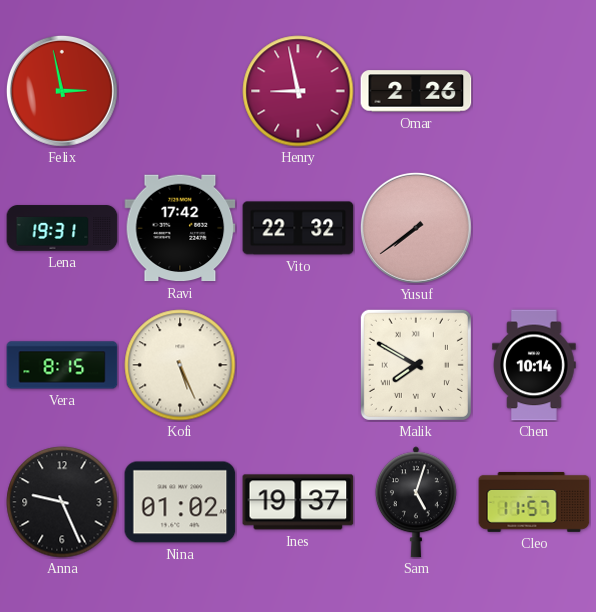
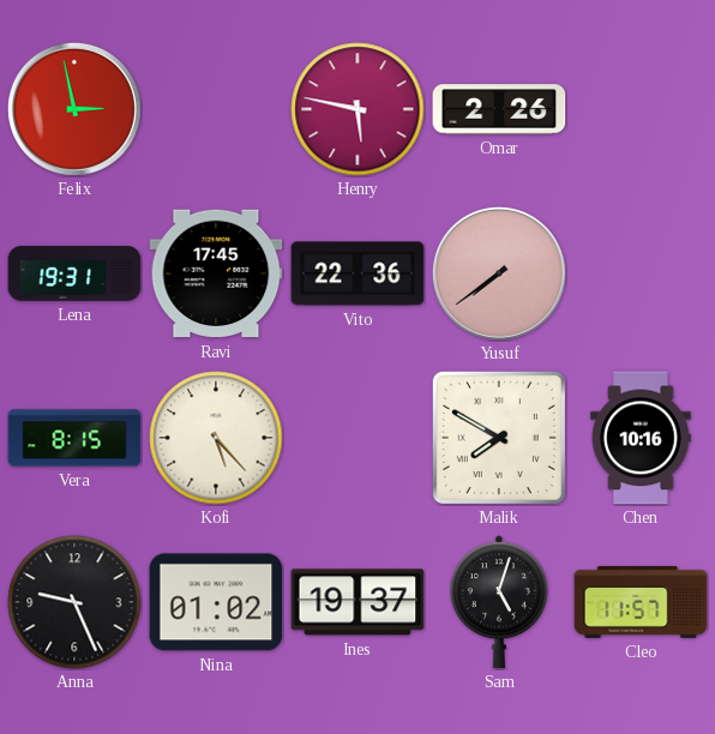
Henry: 8:58 -> 5:47
Ravi: 17:42 -> 17:45
Vito: 22:32 -> 22:36
Kofi: 5:26 -> 5:23
Chen: 10:14 -> 10:16
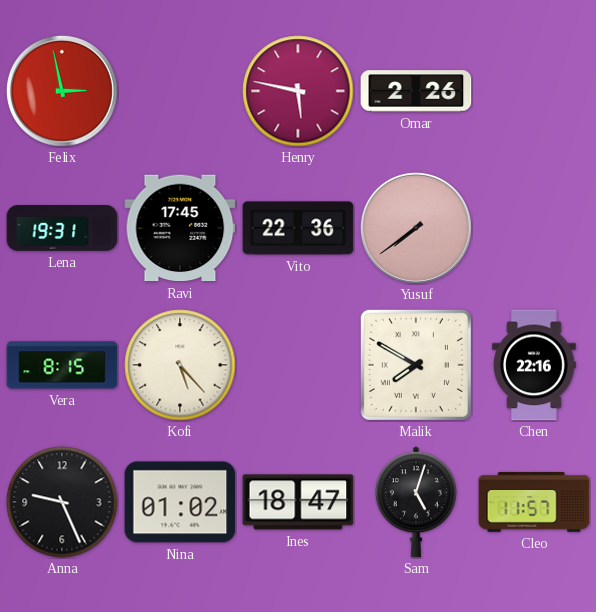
Chen: 10:16 -> 22:16
Ines: 19:37 -> 18:47
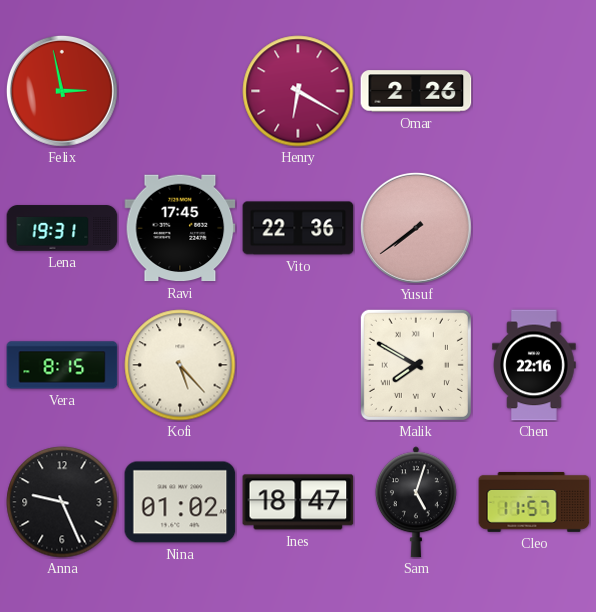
Henry: 5:47 -> 6:20
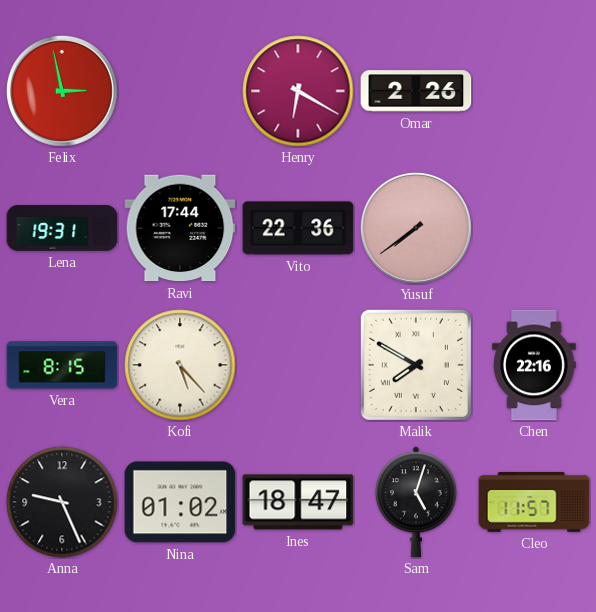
Ravi: 17:45 -> 17:44
